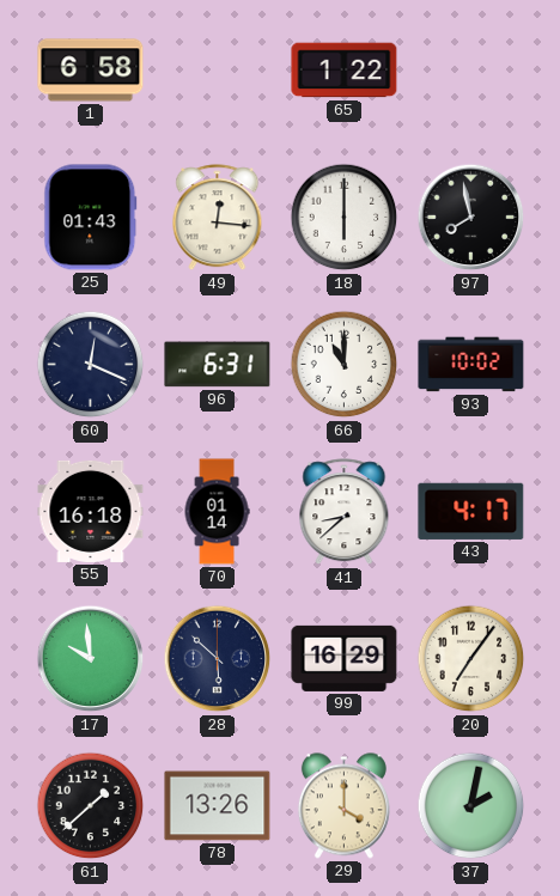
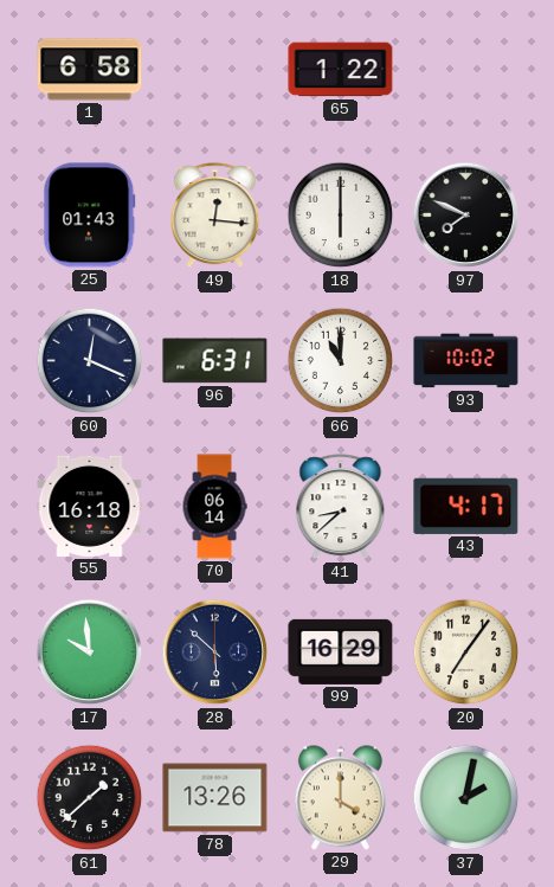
97: 7:58 -> 7:49
70: 01:14 -> 06:14
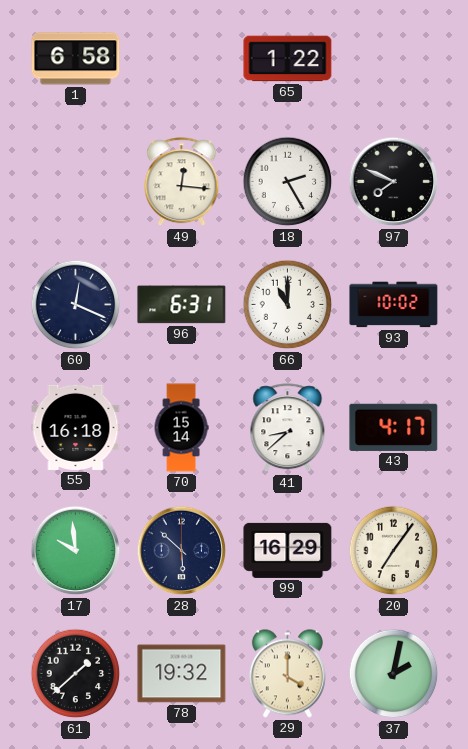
25: 01:43 -> none
18: 6:00 -> 2:25
70: 06:14 -> 15:14
78: 13:26 -> 19:32
